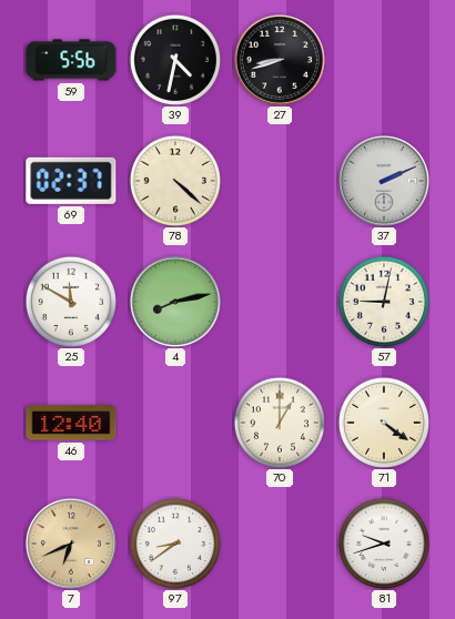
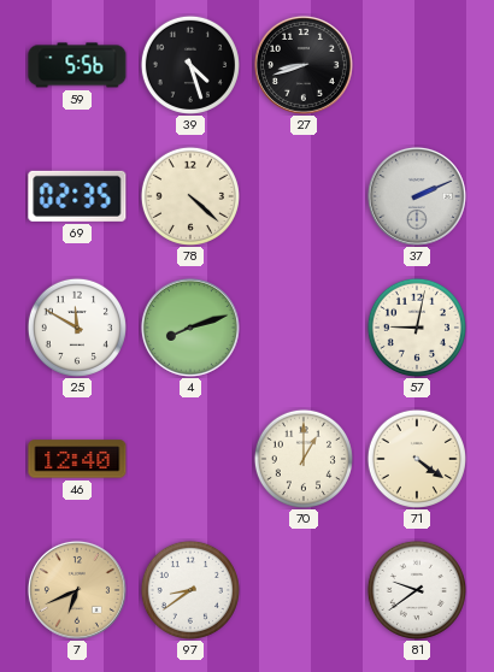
39: 4:32 -> 4:27
69: 02:37 -> 02:35
4: 8:13 -> 8:12
81: 9:42 -> 9:39
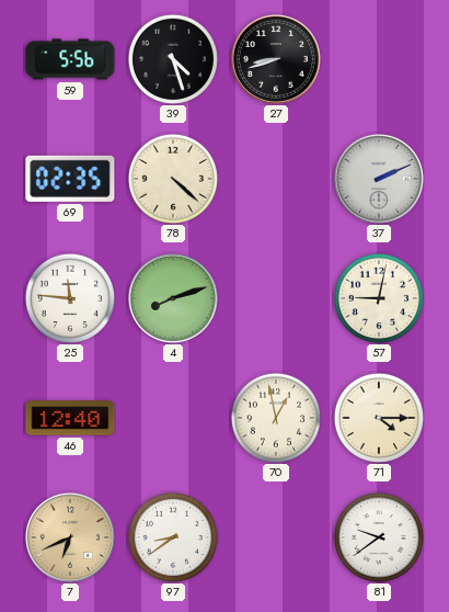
25: 11:50 -> 11:46
70: 1:00 -> 12:58
71: 4:21 -> 4:15
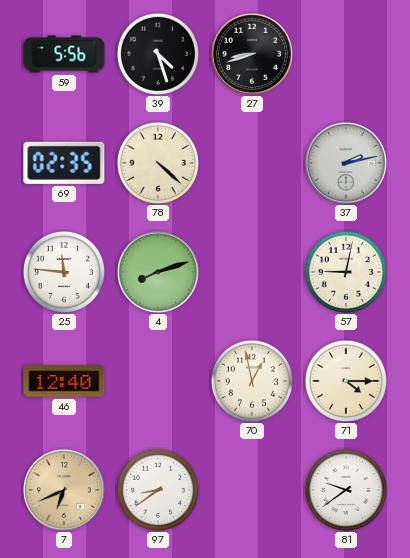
37: 2:11 -> 2:13
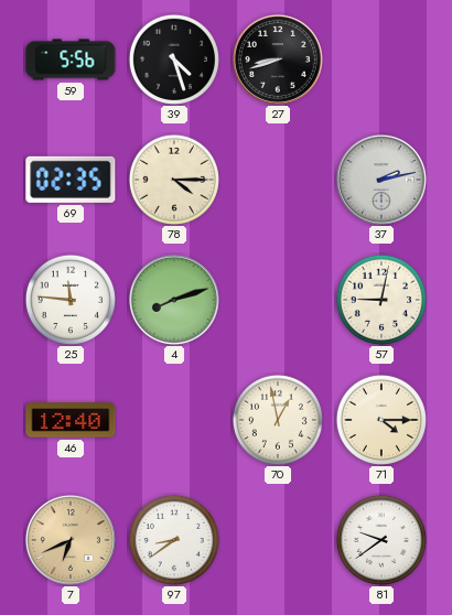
78: 4:22 -> 4:15
